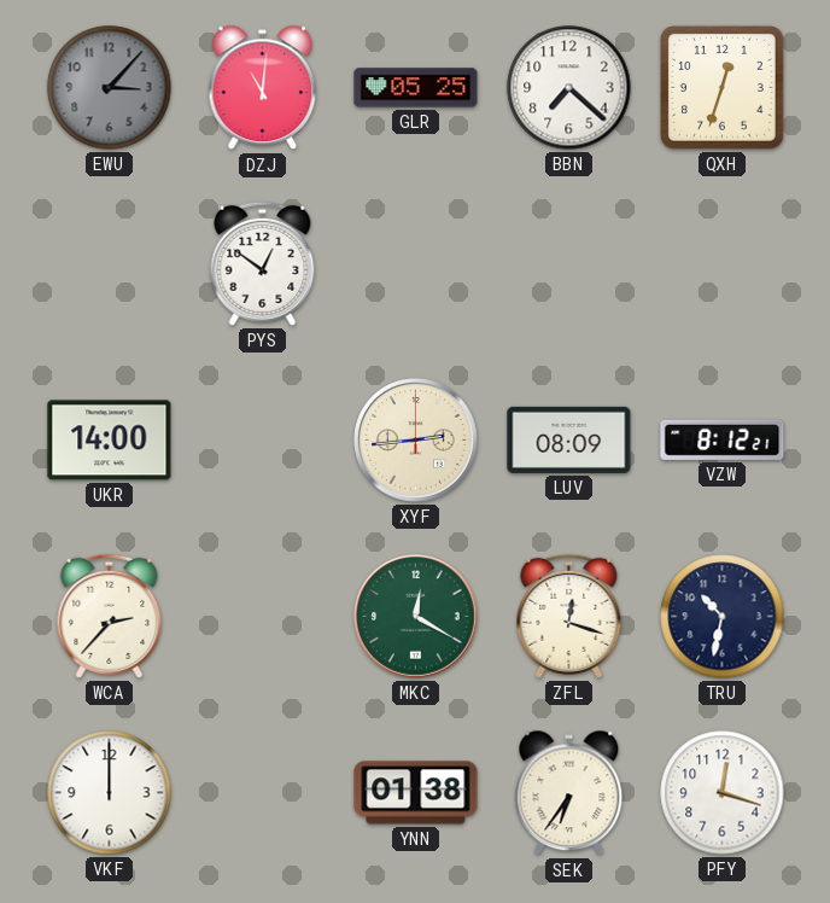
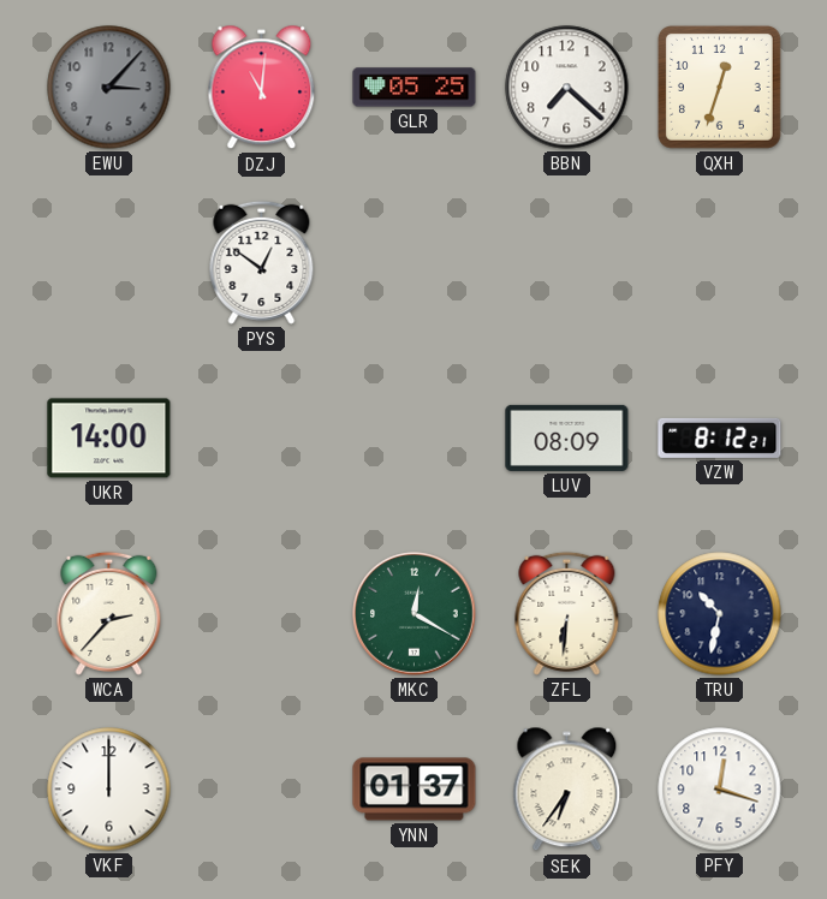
XYF: 2:44 -> none
ZFL: 12:18 -> 6:31
YNN: 01:38 -> 01:37
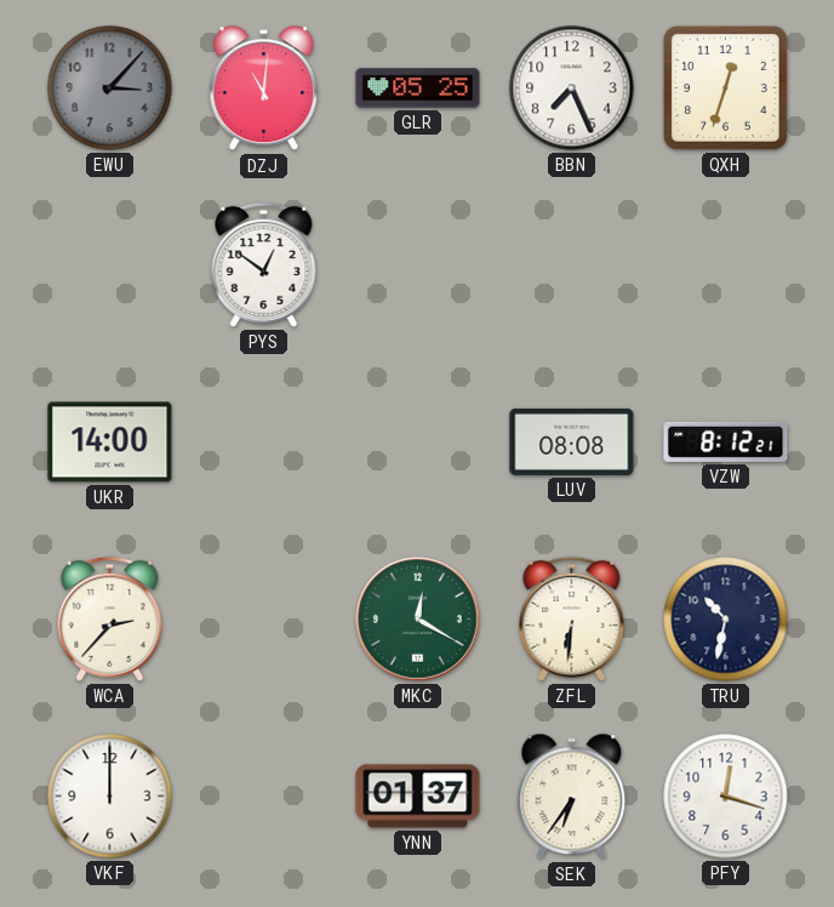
BBN: 7:22 -> 7:26
LUV: 08:09 -> 08:08
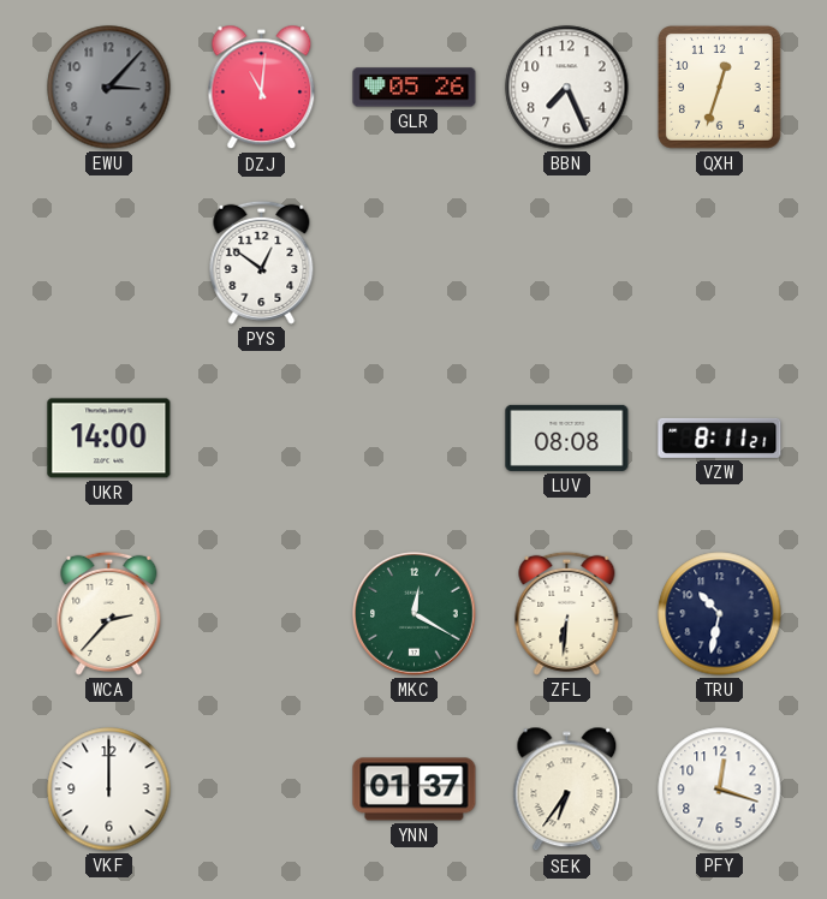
GLR: 05:25 -> 05:26
VZW: 8:12 -> 8:11
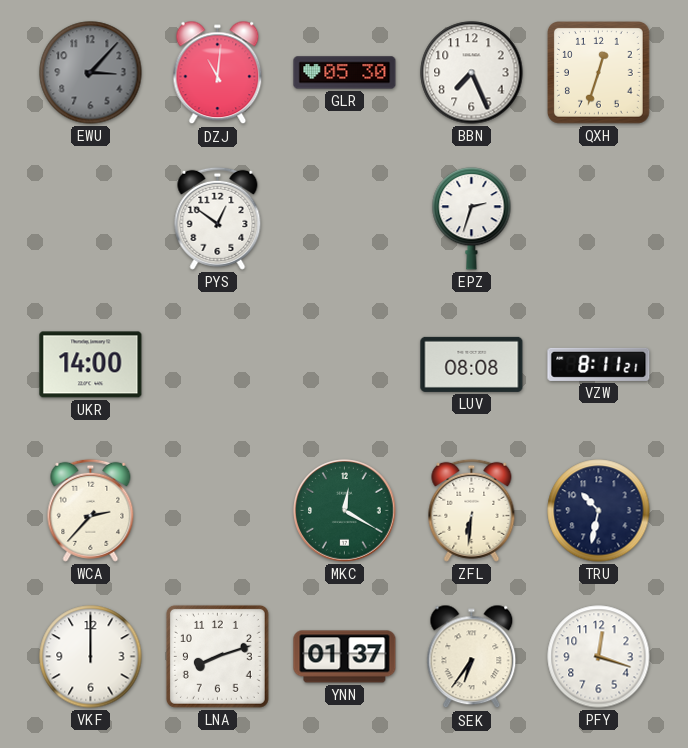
GLR: 05:26 -> 05:30
EPZ: none -> 2:33
LNA: none -> 8:12
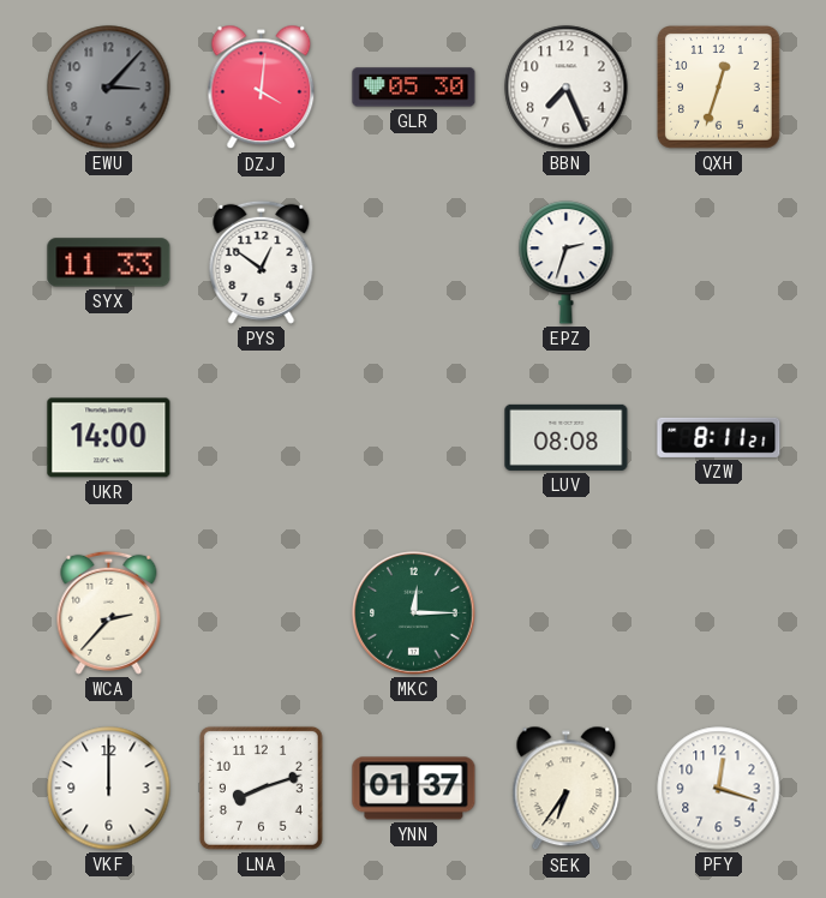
DZJ: 11:01 -> 4:01
SYX: none -> 11:33
MKC: 12:20 -> 12:15
ZFL: 6:31 -> none
TRU: 10:32 -> none
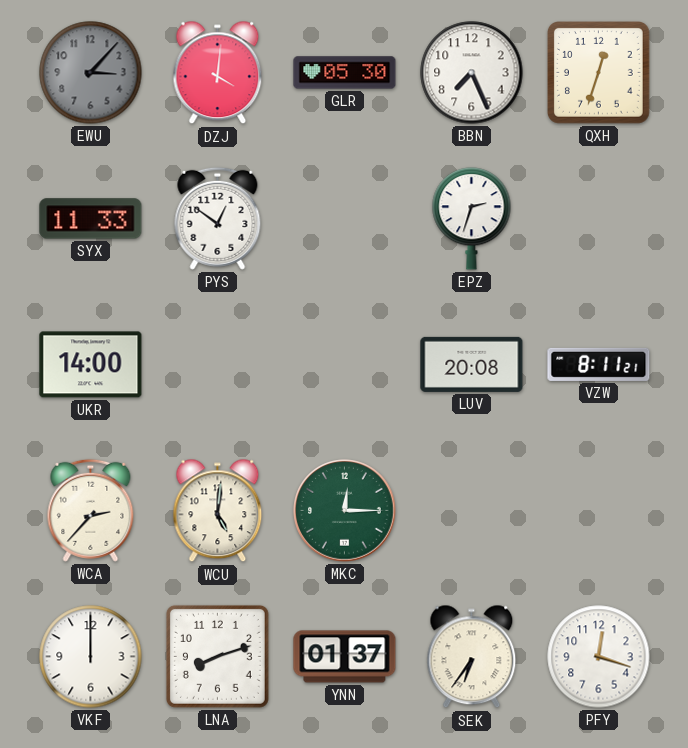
LUV: 08:08 -> 20:08
WCU: none -> 5:01
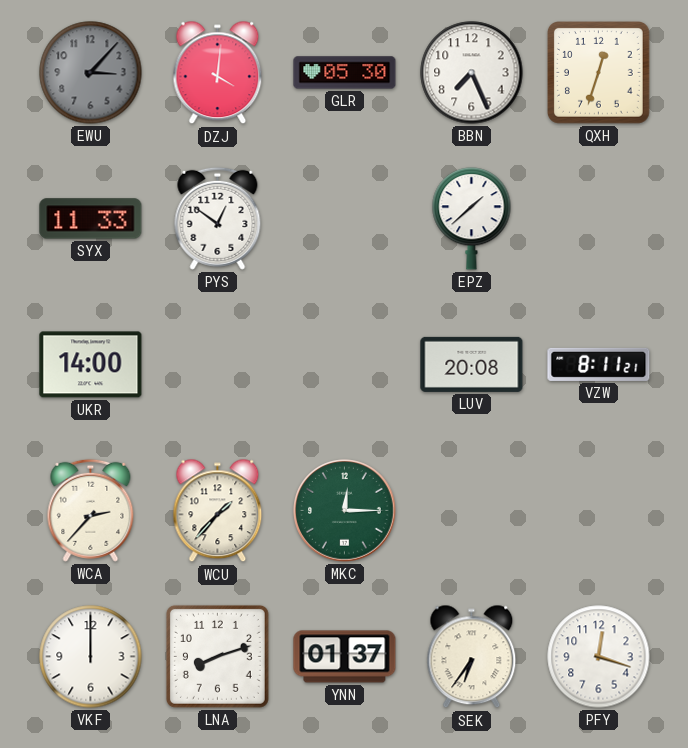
EPZ: 2:33 -> 1:38
WCU: 5:01 -> 1:37
